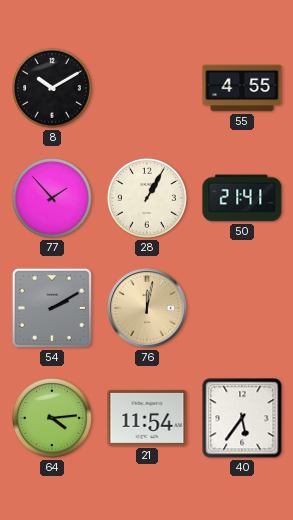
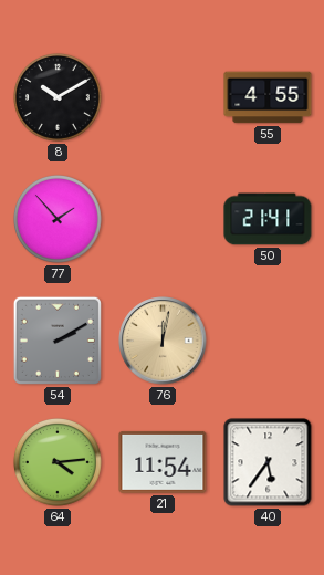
28: 1:05 -> none
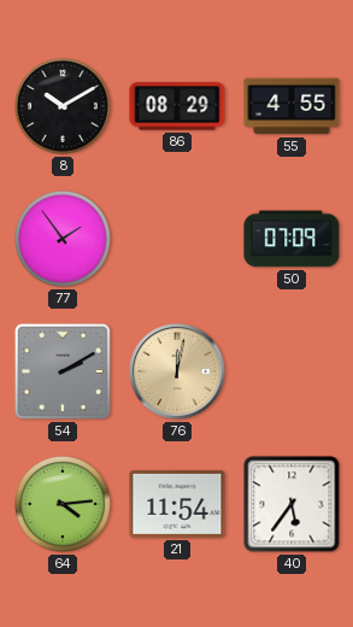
86: none -> 08:29
77: 1:53 -> 1:54
50: 21:41 -> 07:09
